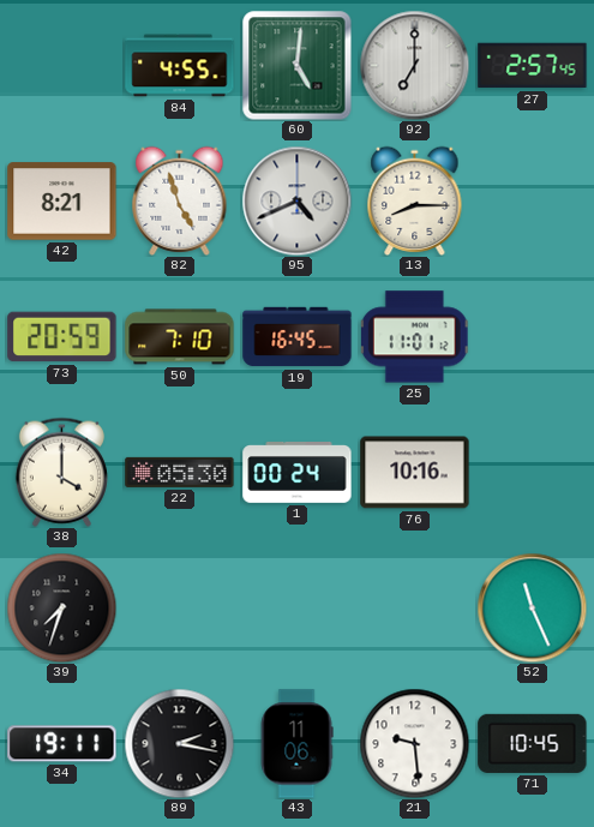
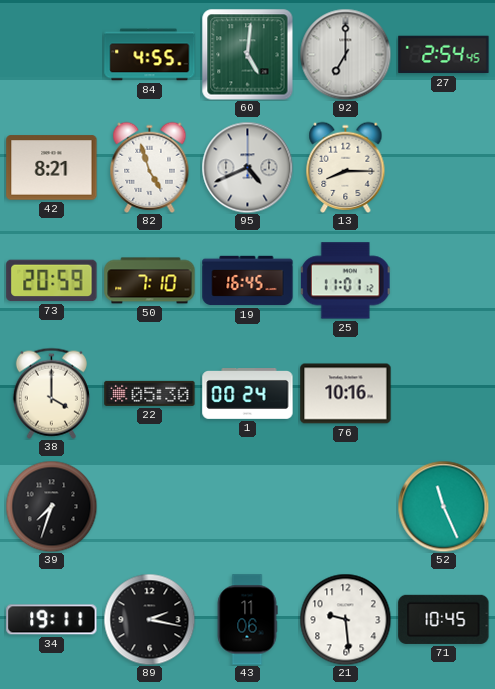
27: 2:57 -> 2:54
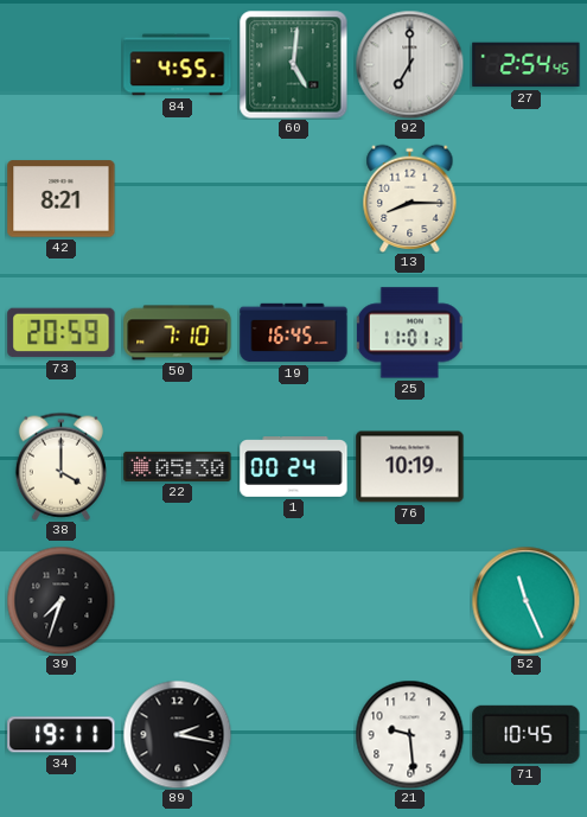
82: 4:57 -> none
95: 4:41 -> none
76: 10:16 -> 10:19
43: 11:06 -> none
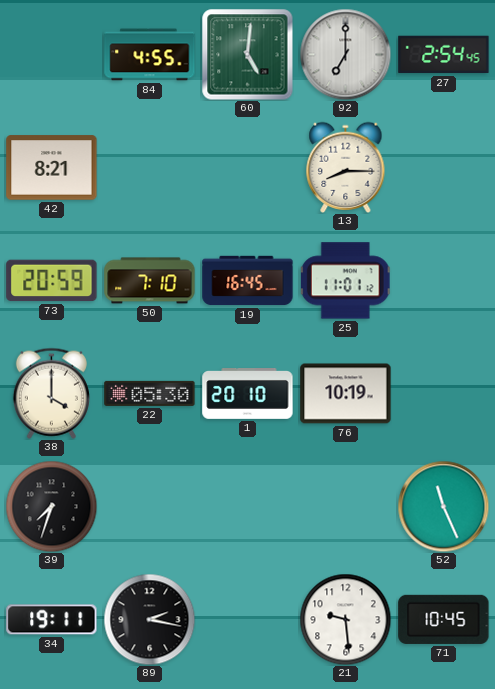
1: 00:24 -> 20:10
